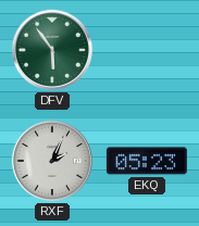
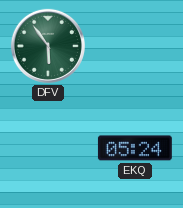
RXF: 2:04 -> none
EKQ: 05:23 -> 05:24
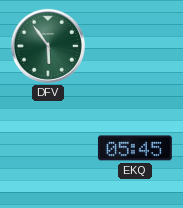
EKQ: 05:24 -> 05:45
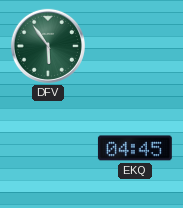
EKQ: 05:45 -> 04:45
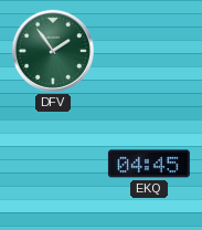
DFV: 5:54 -> 1:54
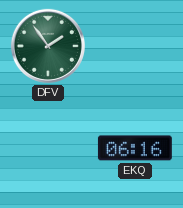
EKQ: 04:45 -> 06:16
